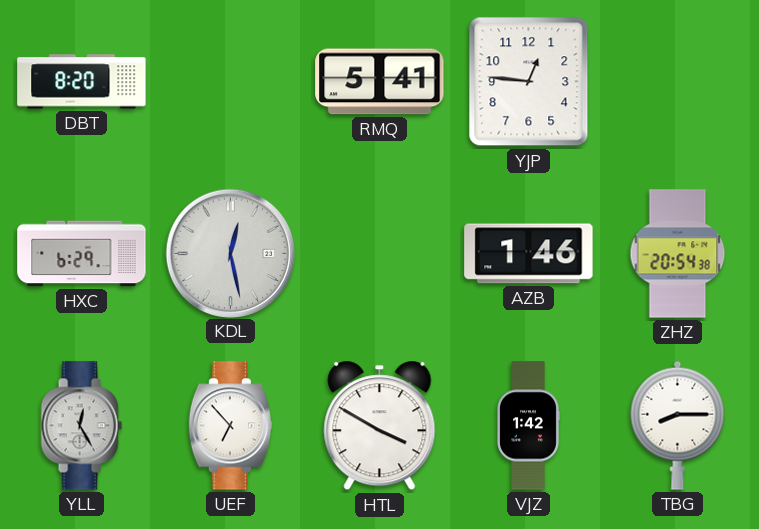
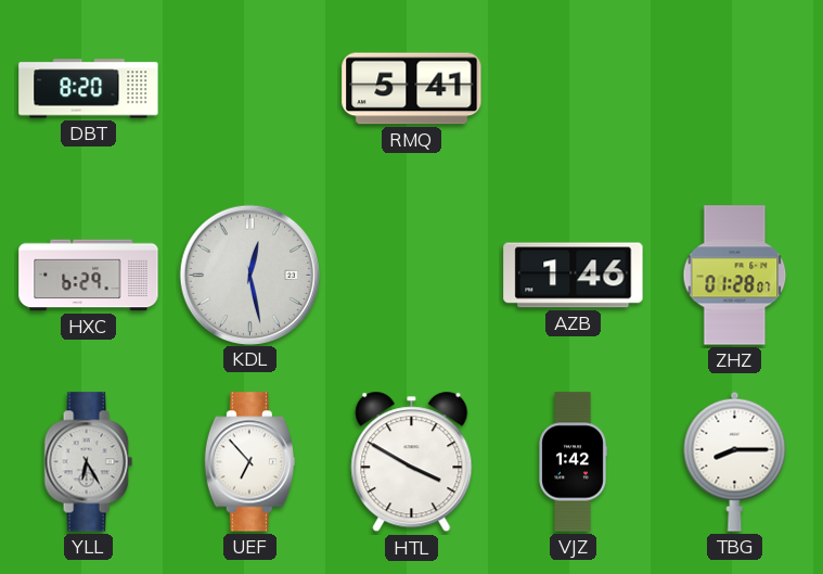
YJP: 12:46 -> none
ZHZ: 20:54 -> 01:28
YLL: 12:25 -> 6:25
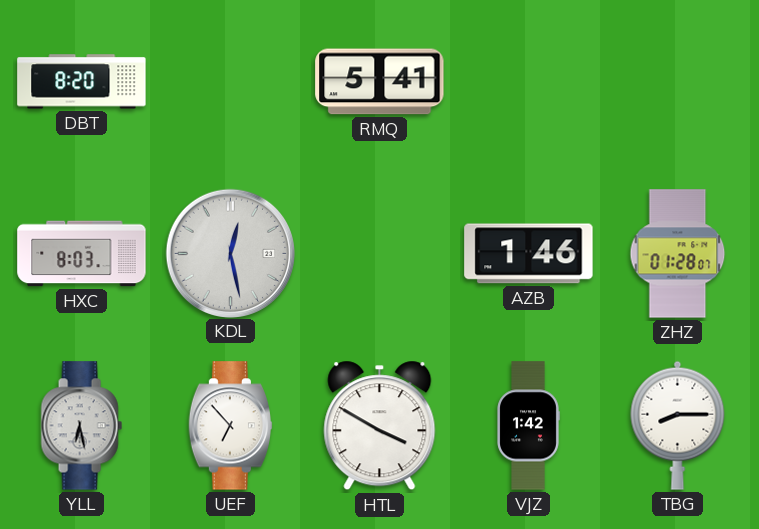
HXC: 6:29 -> 8:03
YLL: 6:25 -> 6:28
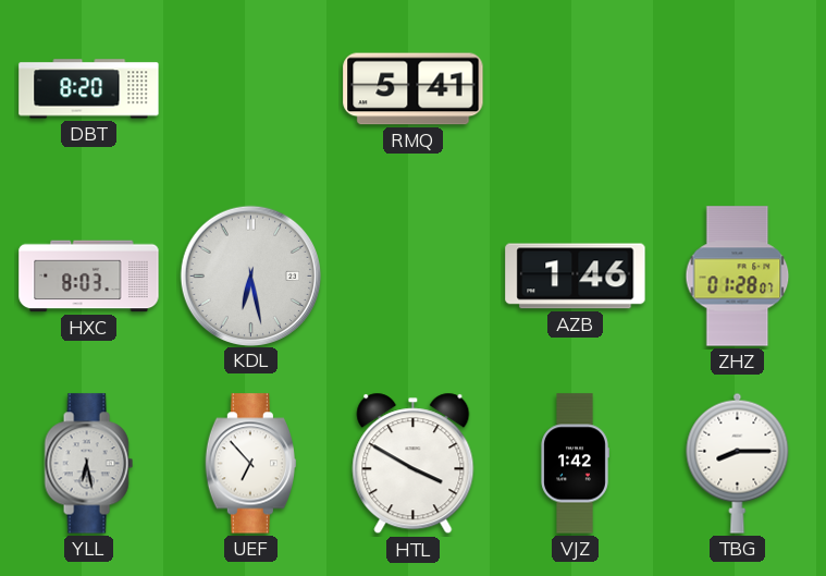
KDL: 12:28 -> 6:28
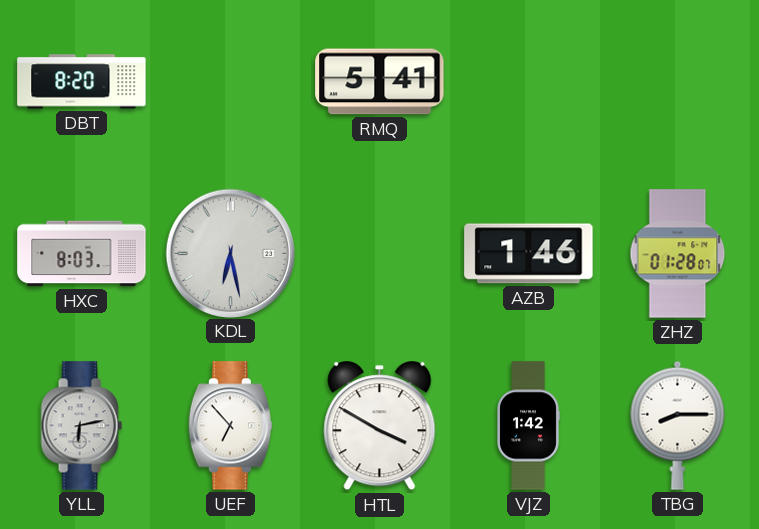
YLL: 6:28 -> 6:13
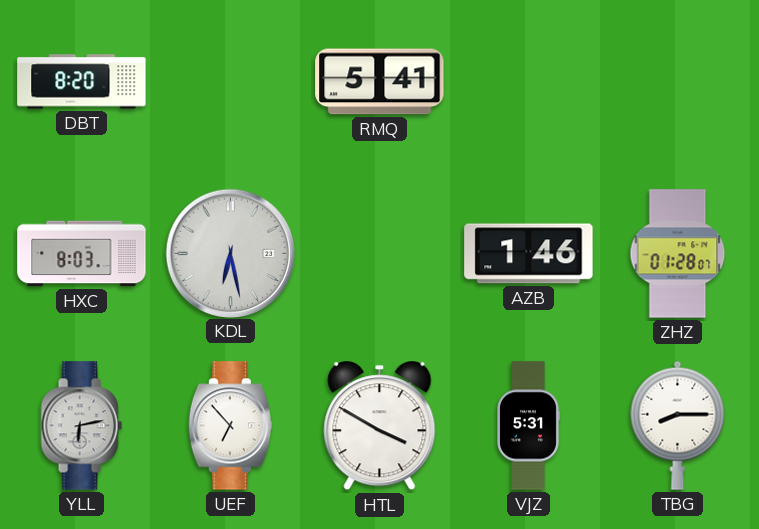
VJZ: 1:42 -> 5:31
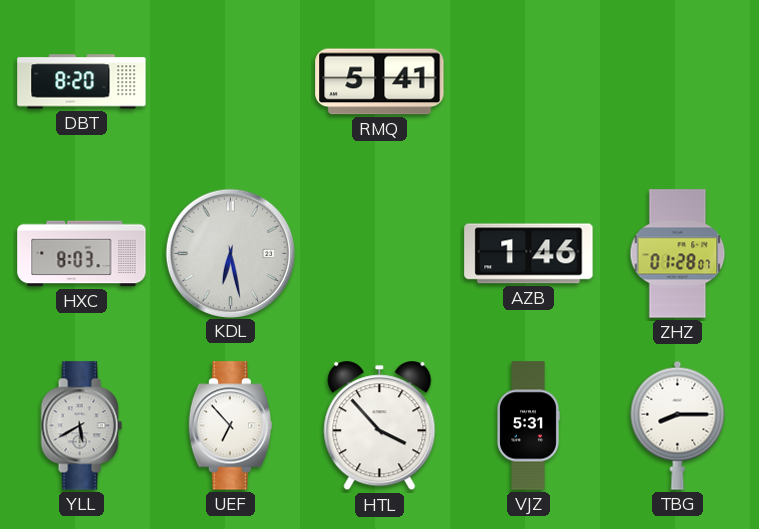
YLL: 6:13 -> 5:40
HTL: 3:50 -> 3:53
